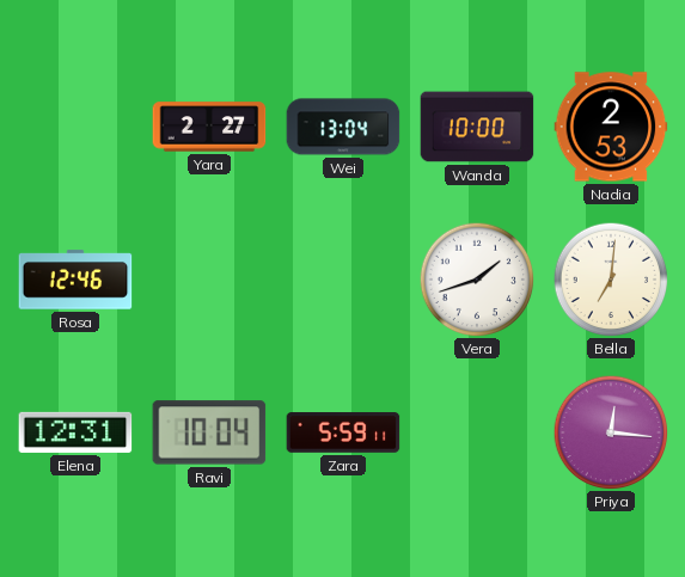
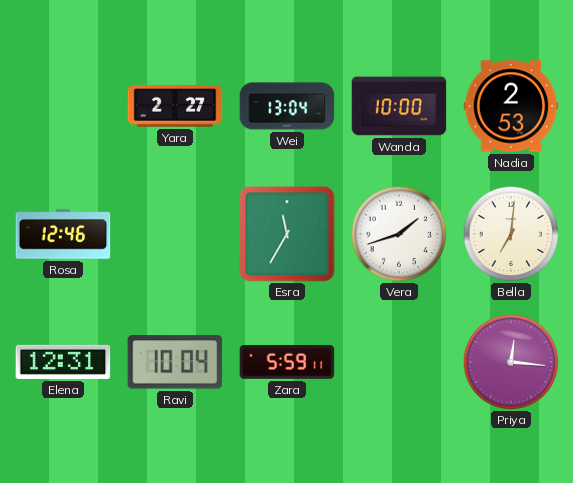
Esra: none -> 11:35
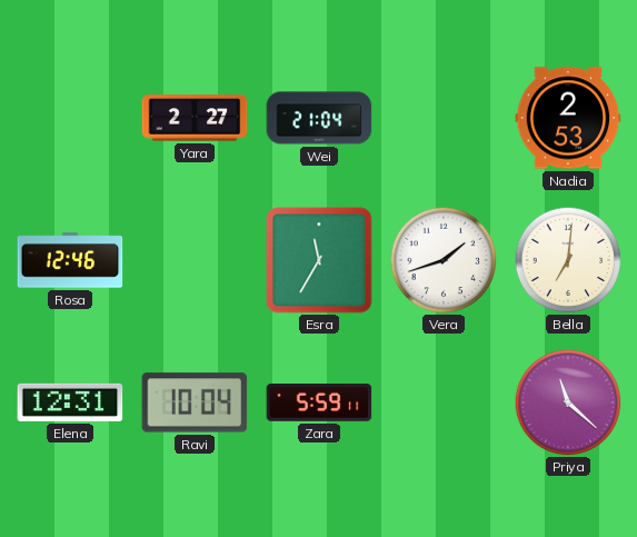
Wei: 13:04 -> 21:04
Wanda: 10:00 -> none
Priya: 12:16 -> 11:22
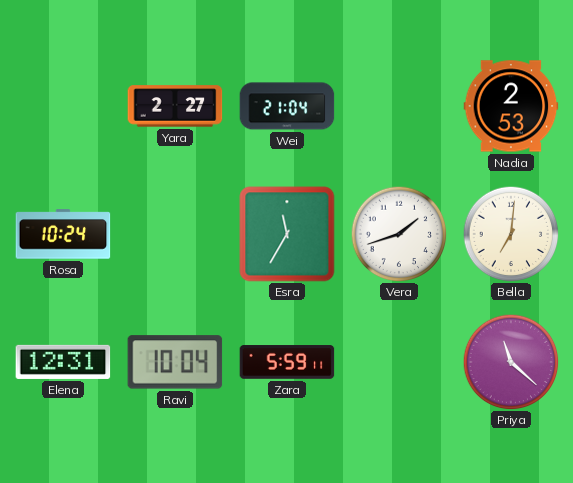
Rosa: 12:46 -> 10:24
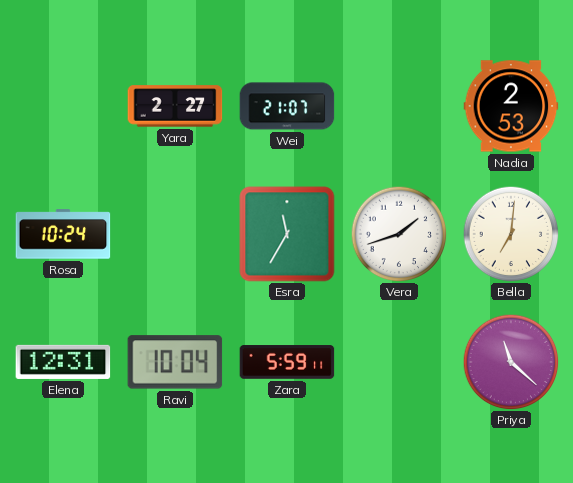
Wei: 21:04 -> 21:07
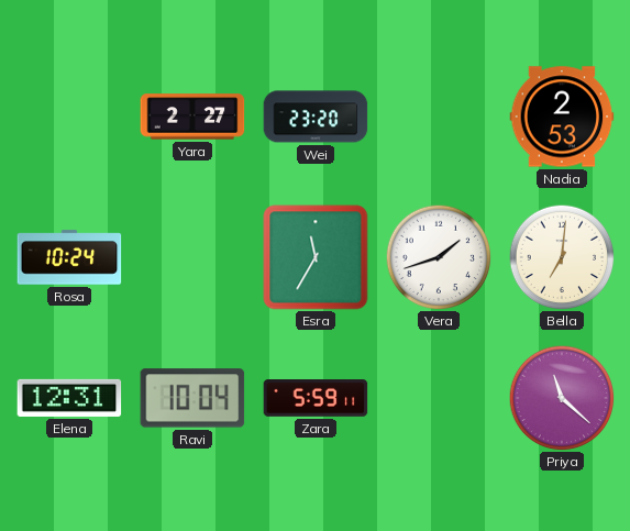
Wei: 21:07 -> 23:20
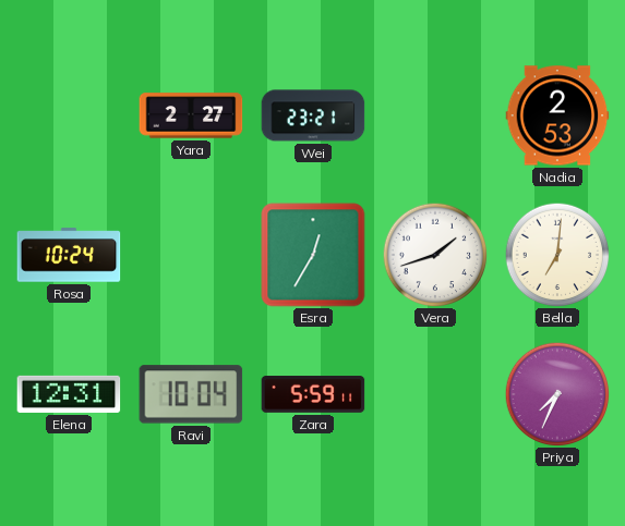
Wei: 23:20 -> 23:21
Esra: 11:35 -> 12:35
Priya: 11:22 -> 7:34
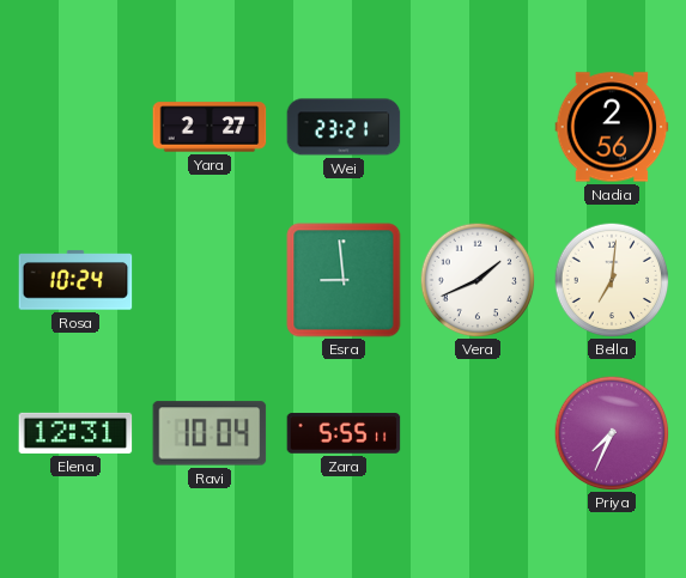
Nadia: 2:53 -> 2:56
Esra: 12:35 -> 8:59
Vera: 1:42 -> 1:41
Zara: 5:59 -> 5:55
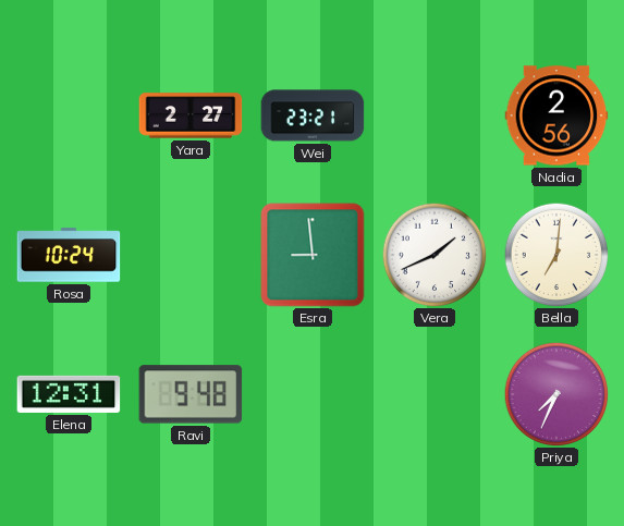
Ravi: 10:04 -> 9:48
Zara: 5:55 -> none
